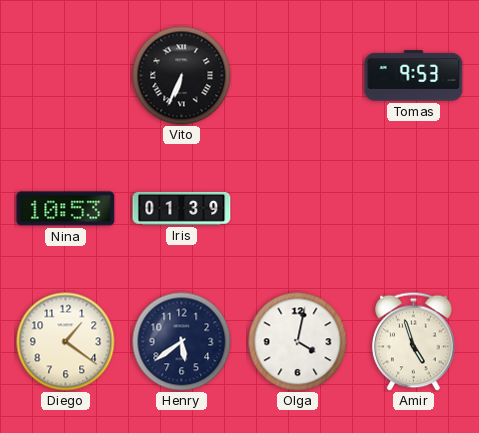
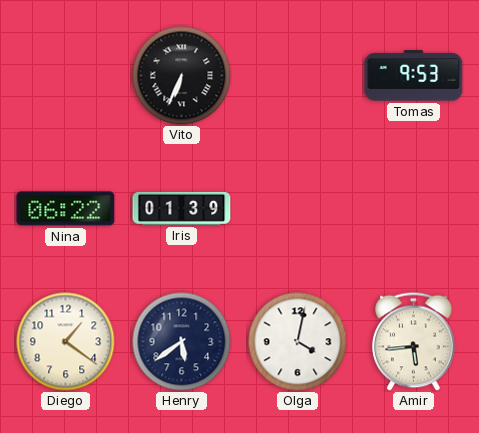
Nina: 10:53 -> 06:22
Amir: 4:57 -> 5:44
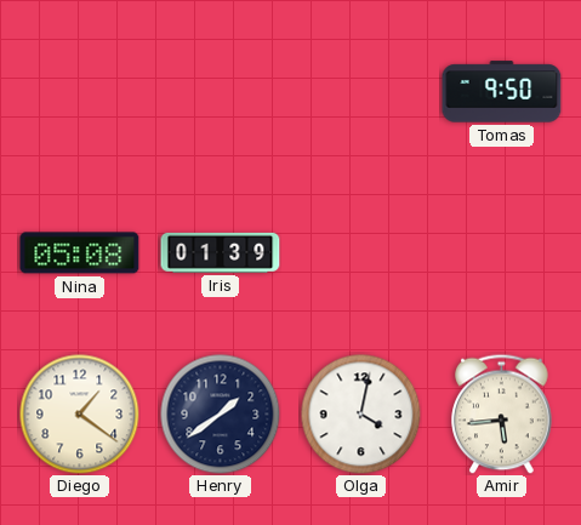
Vito: 6:34 -> none
Tomas: 9:53 -> 9:50
Nina: 06:22 -> 05:08
Henry: 5:39 -> 1:39
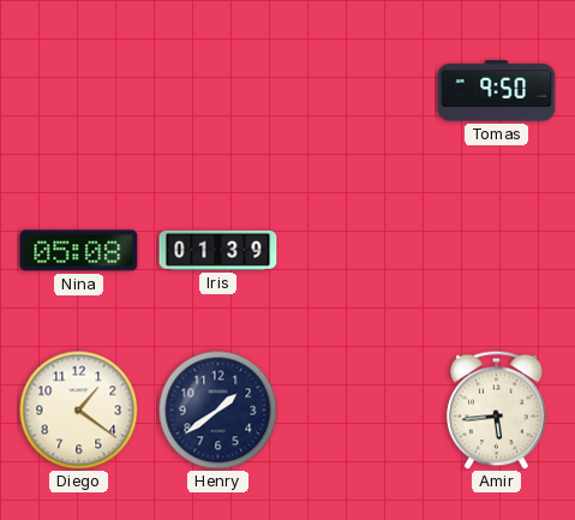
Olga: 4:02 -> none
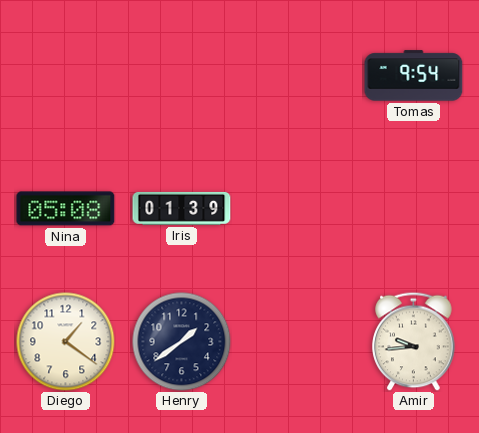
Tomas: 9:50 -> 9:54
Amir: 5:44 -> 9:44
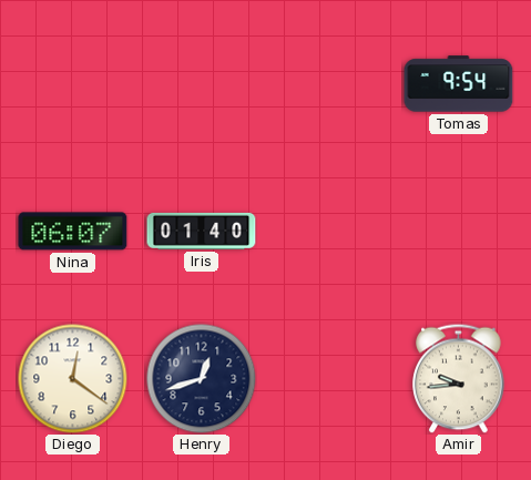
Nina: 05:08 -> 06:07
Iris: 01:39 -> 01:40
Diego: 1:21 -> 12:21
Henry: 1:39 -> 12:42
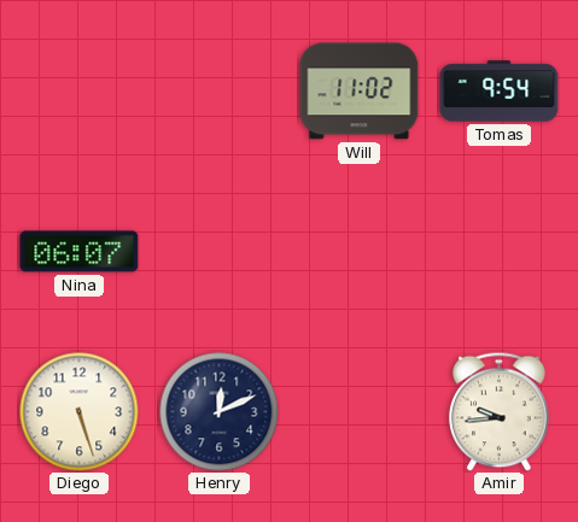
Will: none -> 11:02
Iris: 01:40 -> none
Diego: 12:21 -> 5:27
Henry: 12:42 -> 12:11
